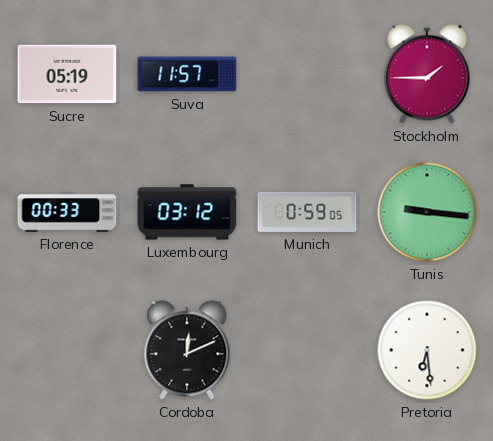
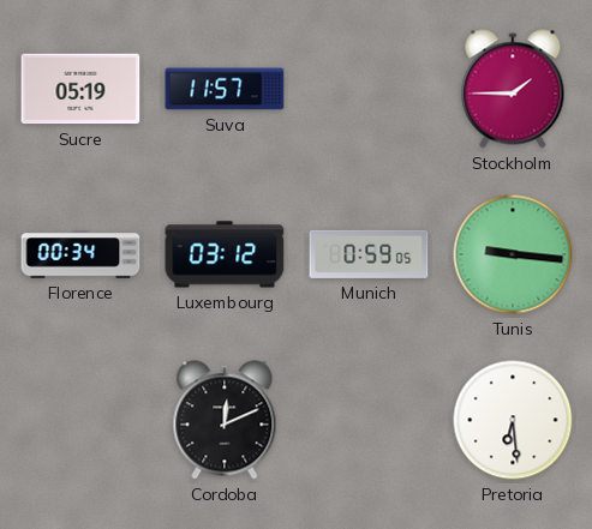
Florence: 00:33 -> 00:34
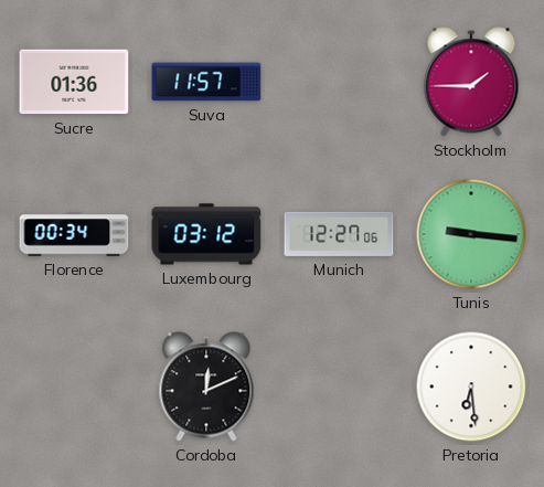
Sucre: 05:19 -> 01:36
Munich: 0:59 -> 12:27
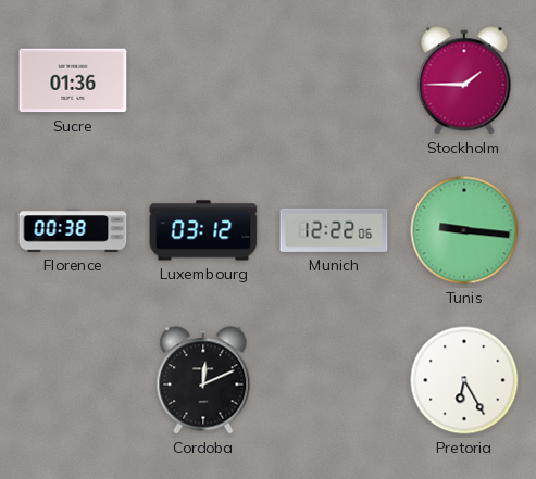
Suva: 11:57 -> none
Florence: 00:34 -> 00:38
Munich: 12:27 -> 12:22
Pretoria: 6:29 -> 6:25
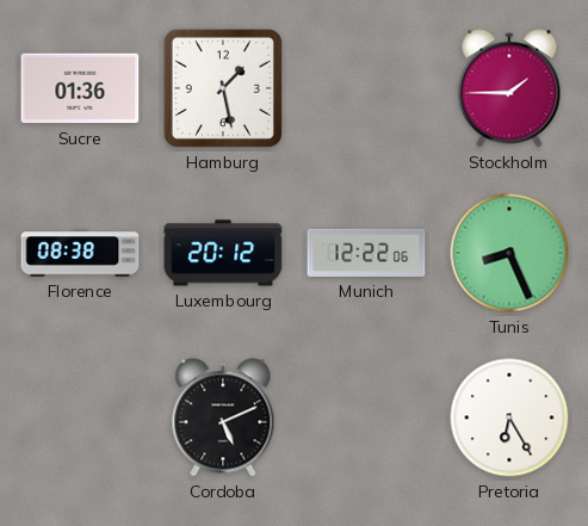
Hamburg: none -> 1:28
Florence: 00:38 -> 08:38
Luxembourg: 03:12 -> 20:12
Tunis: 9:16 -> 8:26
Cordoba: 12:11 -> 5:11
